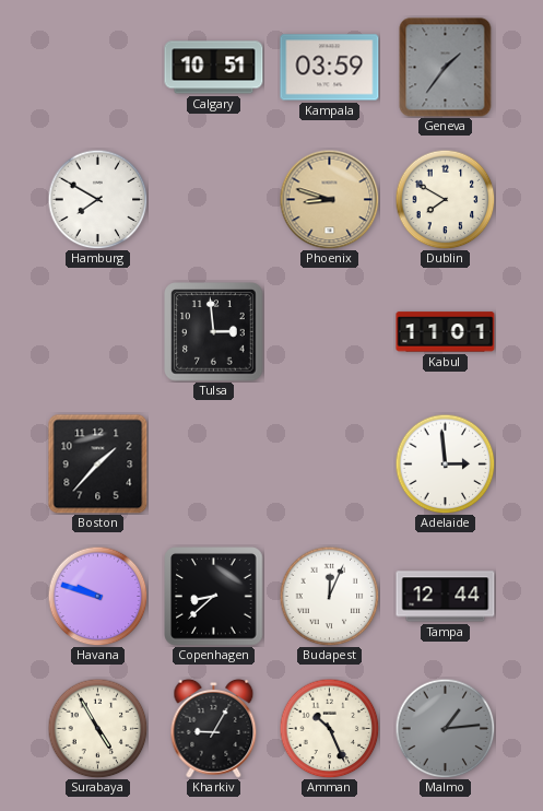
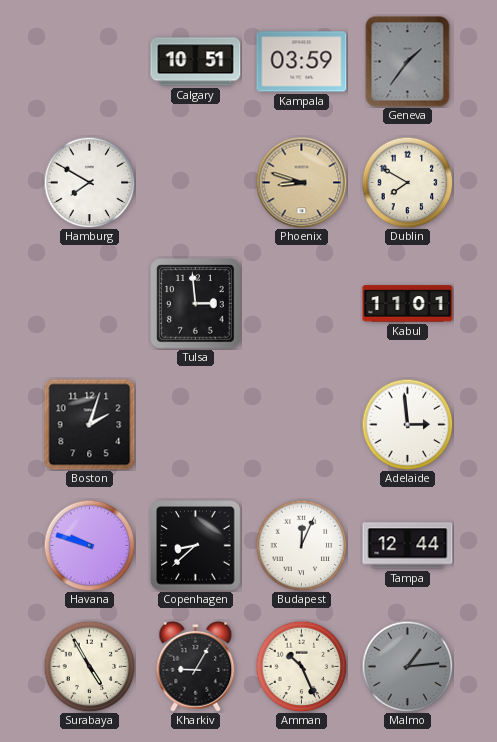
Boston: 1:37 -> 2:03
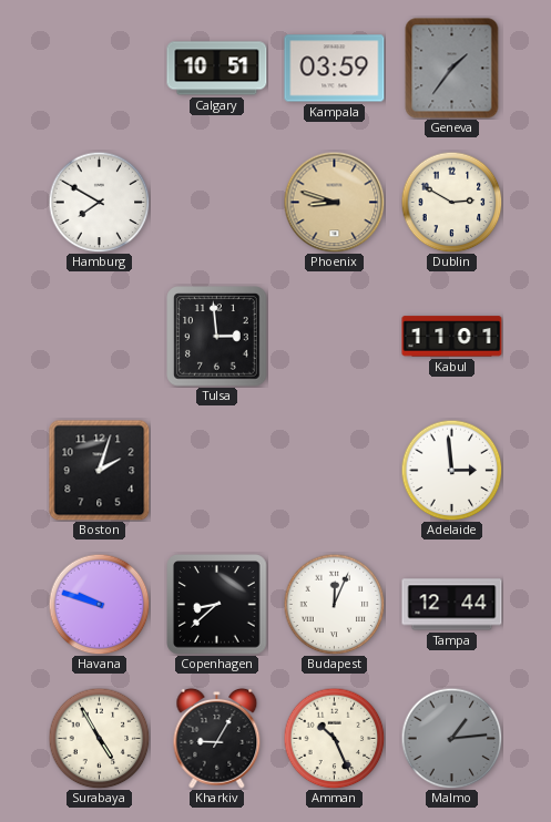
Dublin: 7:50 -> 2:50
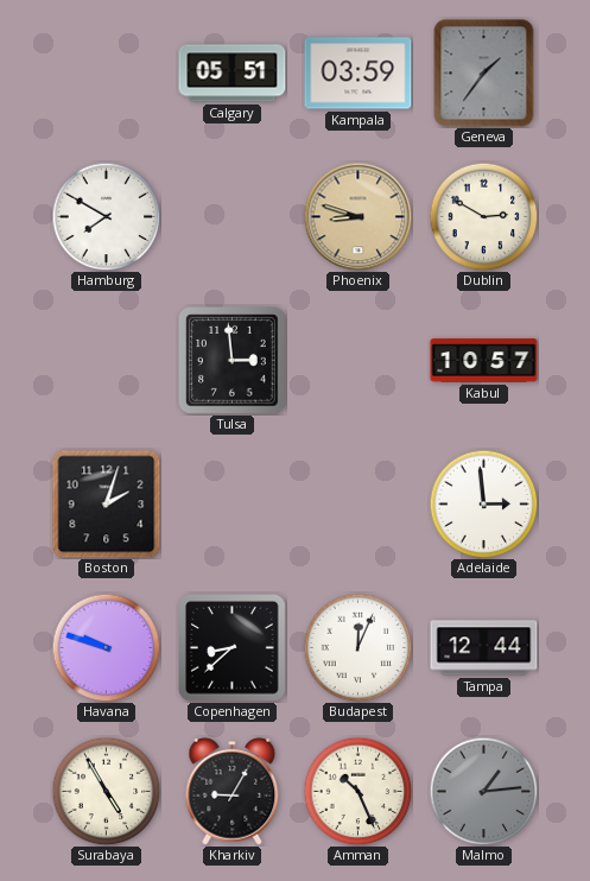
Calgary: 10:51 -> 05:51
Kabul: 11:01 -> 10:57
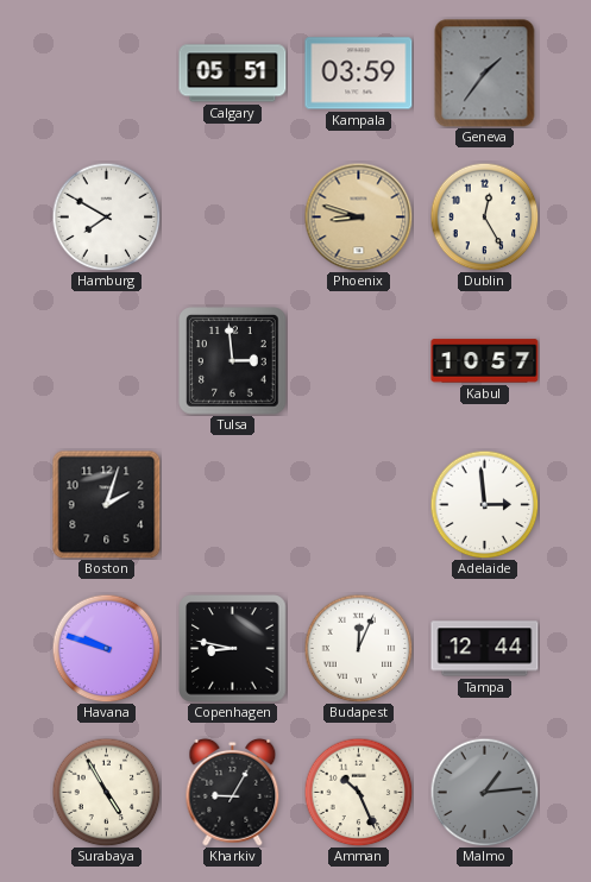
Dublin: 2:50 -> 12:25
Copenhagen: 8:38 -> 8:47
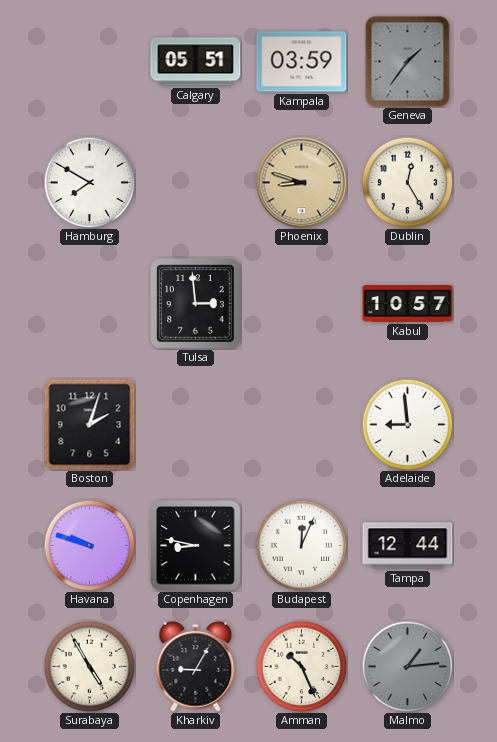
Adelaide: 2:59 -> 8:59
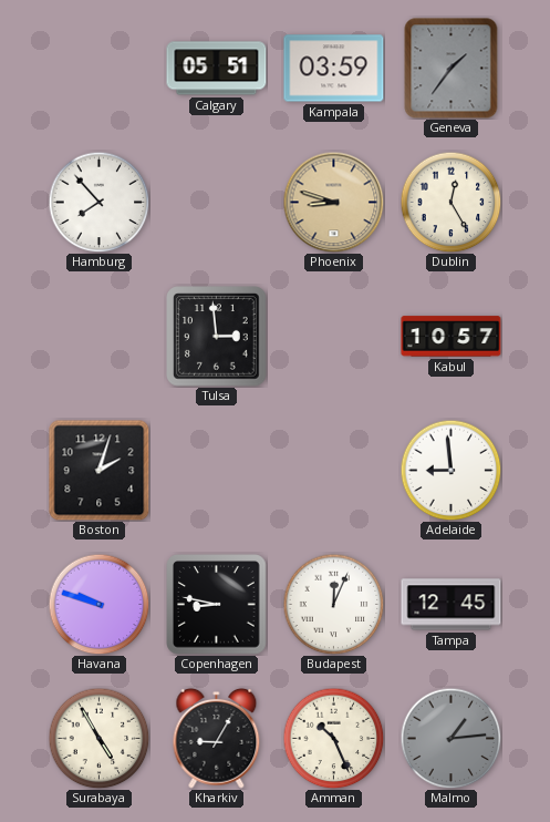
Hamburg: 7:50 -> 7:53
Tampa: 12:44 -> 12:45
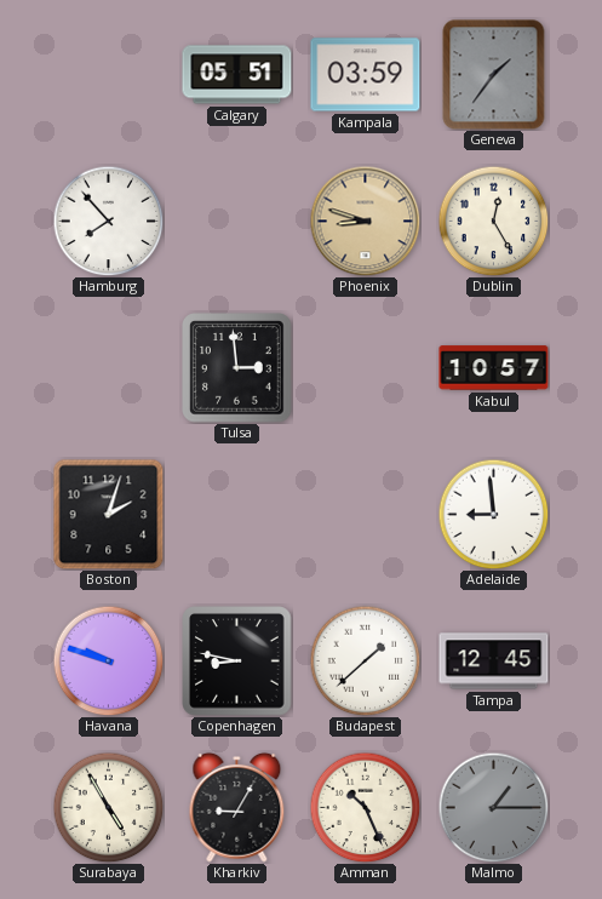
Budapest: 12:04 -> 1:38
Malmo: 1:14 -> 1:15
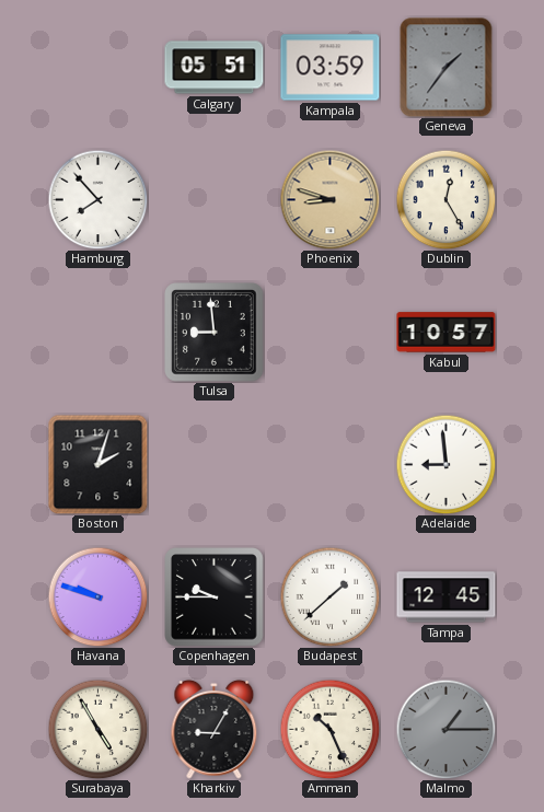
Tulsa: 2:59 -> 8:59
Copenhagen: 8:47 -> 9:45
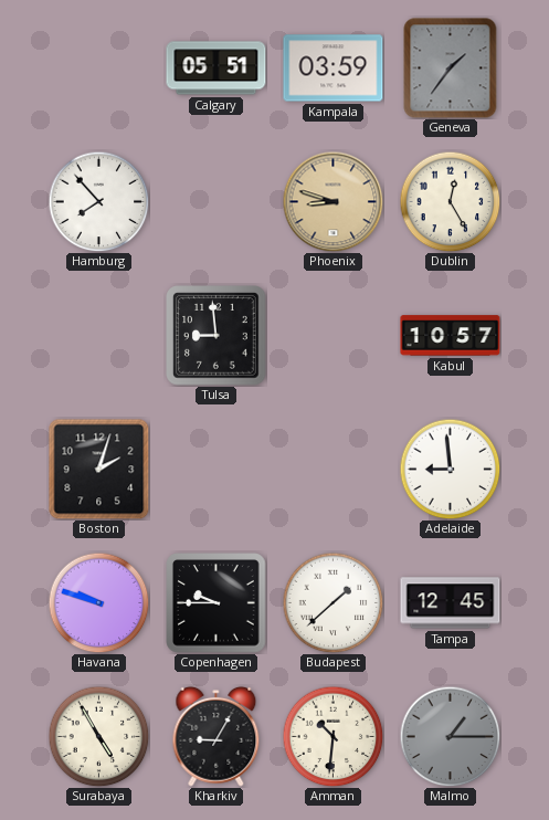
Amman: 10:26 -> 10:31
